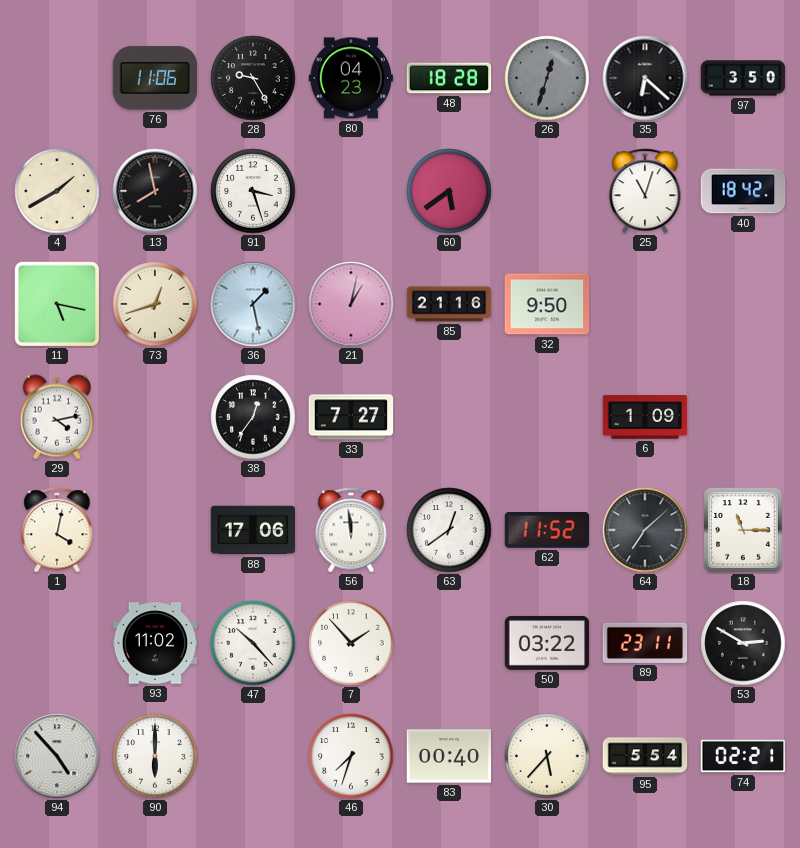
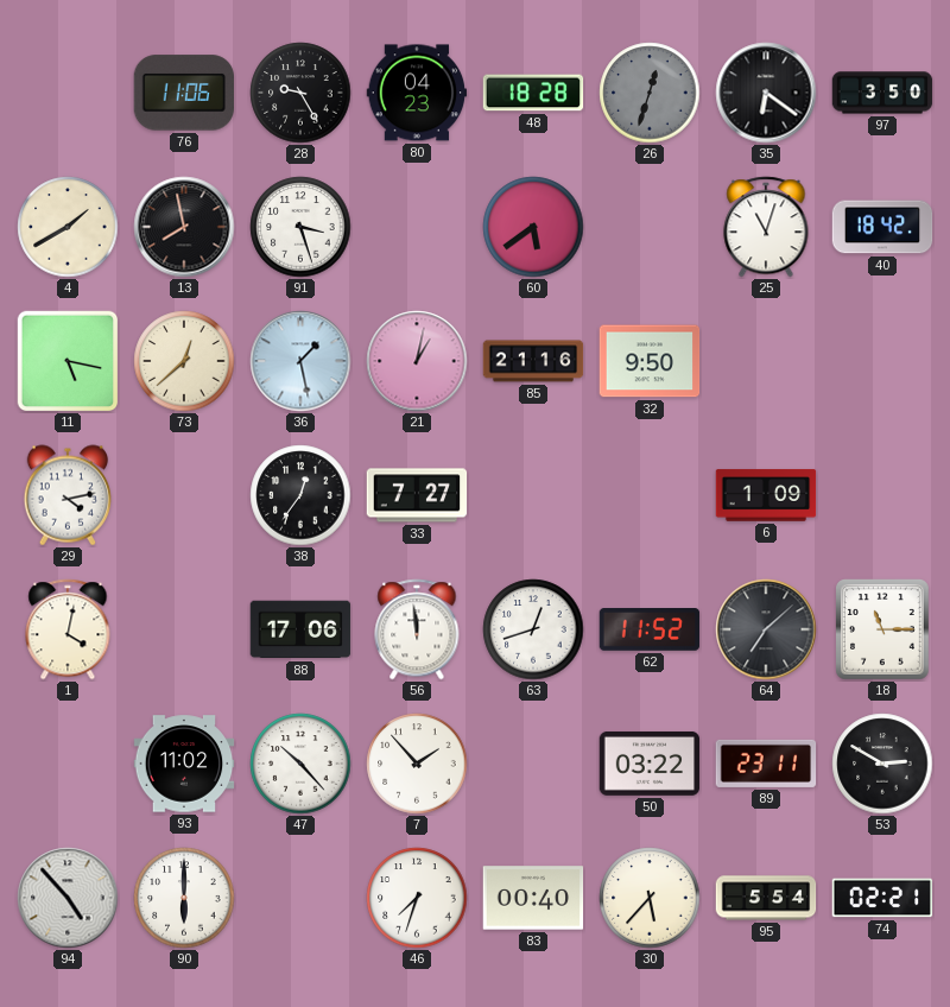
35: 6:22 -> 6:21
73: 12:42 -> 12:38
63: 12:39 -> 12:42
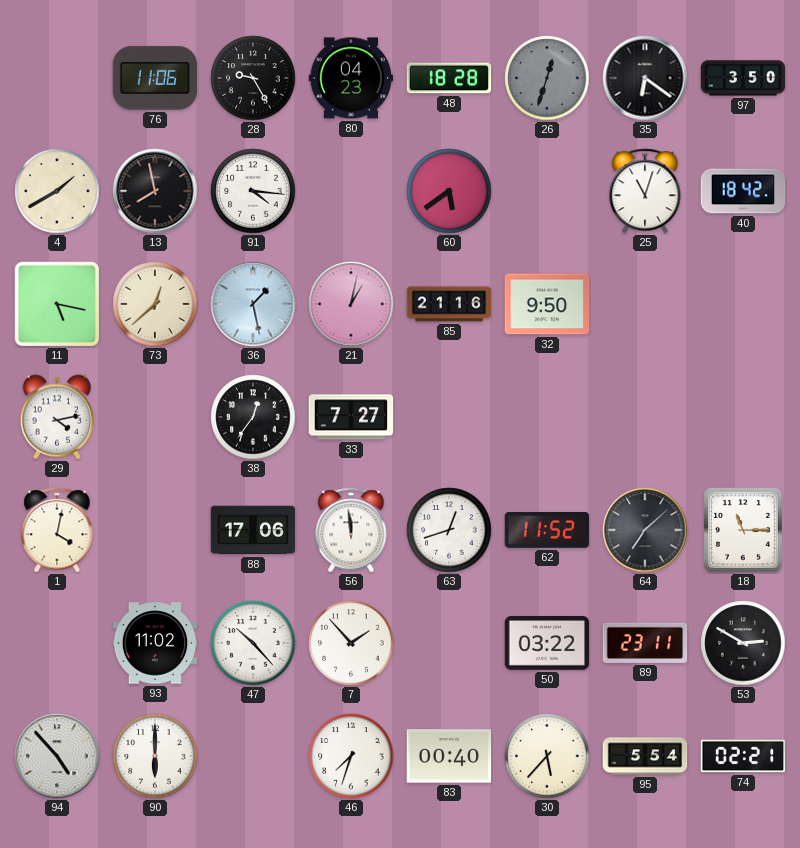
91: 3:27 -> 4:16
6: 1:09 -> none
